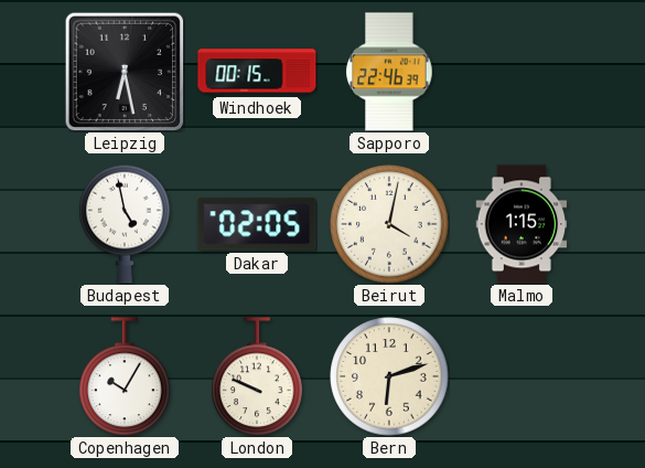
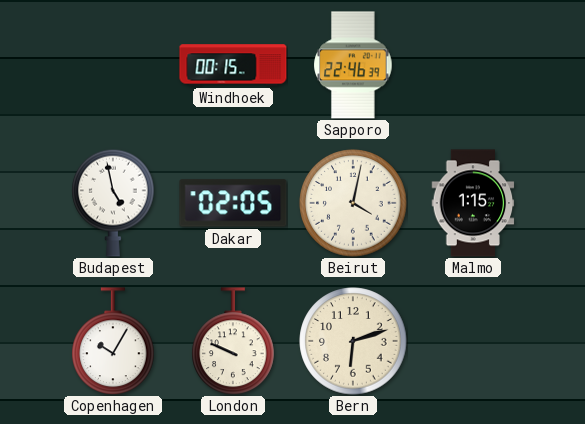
Leipzig: 6:28 -> none
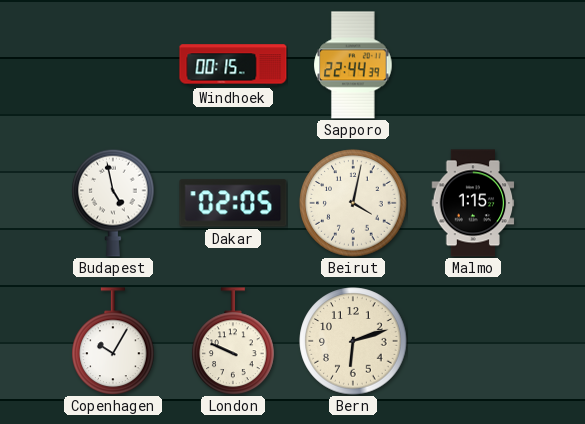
Sapporo: 22:46 -> 22:44
